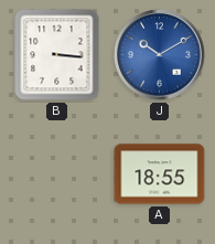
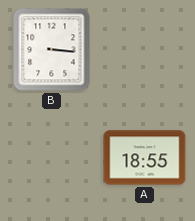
J: 10:10 -> none
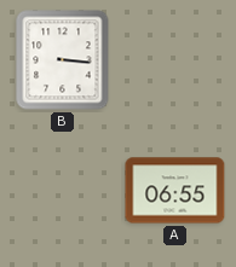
A: 18:55 -> 06:55
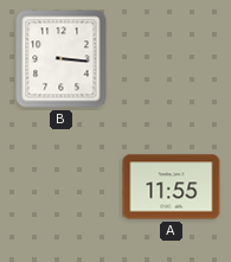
A: 06:55 -> 11:55
